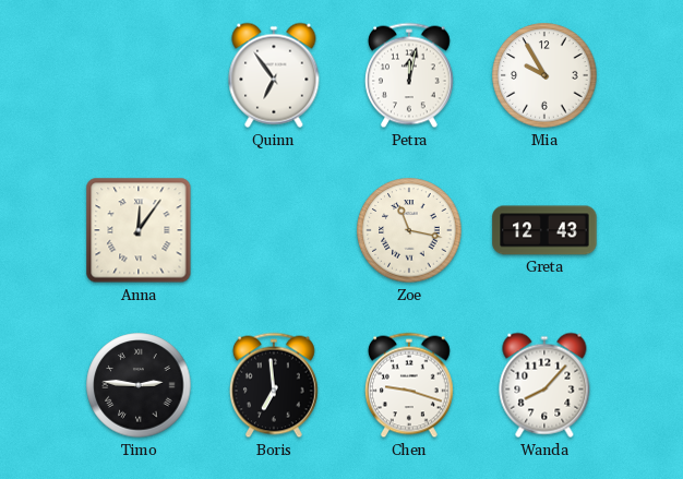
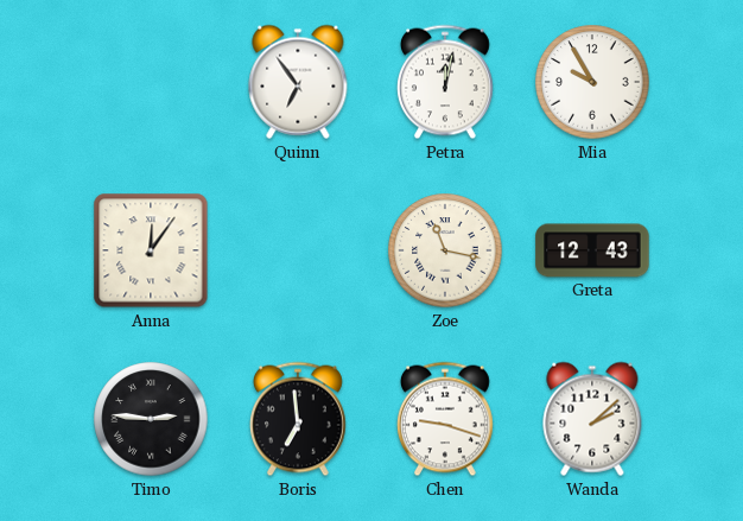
Wanda: 8:07 -> 2:08
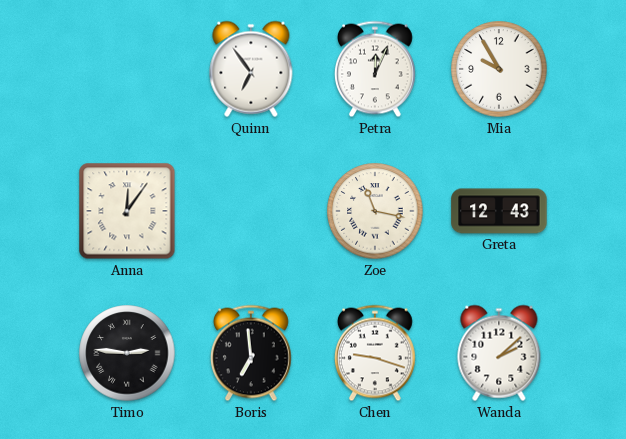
Petra: 12:02 -> 12:04
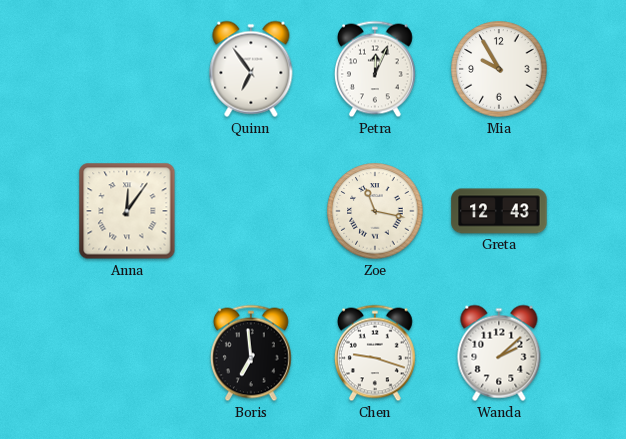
Timo: 2:46 -> none
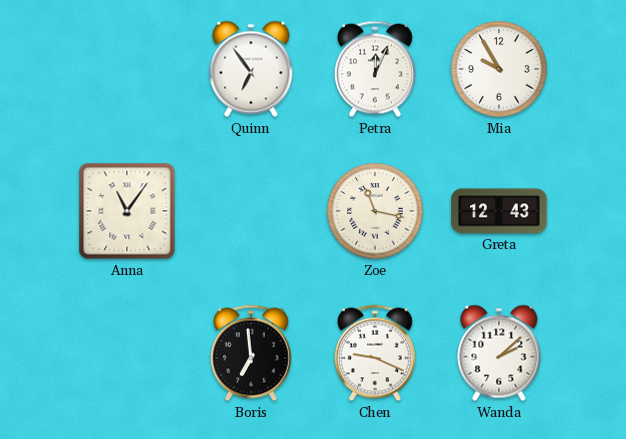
Anna: 12:06 -> 11:06
Chen: 9:18 -> 9:19
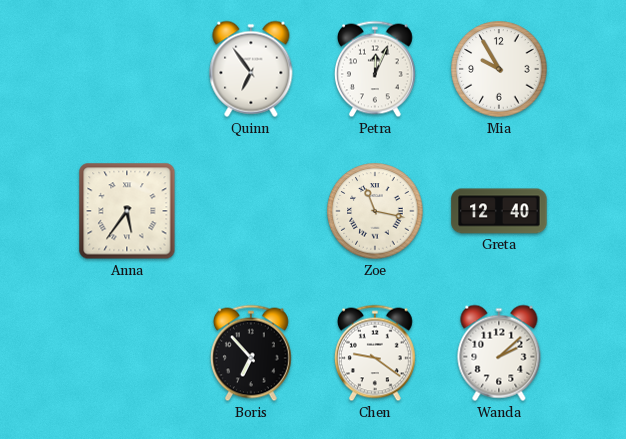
Anna: 11:06 -> 5:36
Greta: 12:43 -> 12:40
Boris: 6:59 -> 6:53
Chen: 9:19 -> 9:21
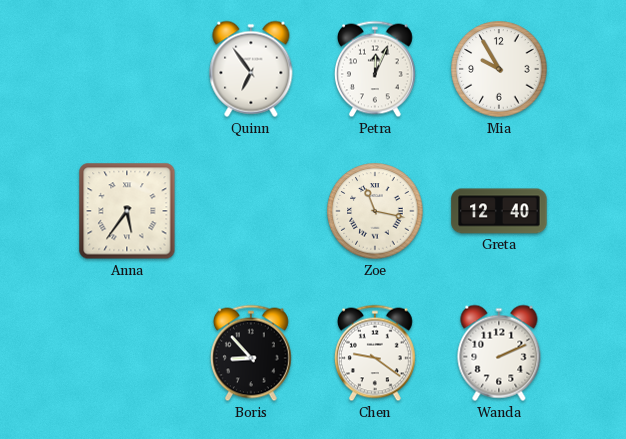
Boris: 6:53 -> 8:53
Wanda: 2:08 -> 2:11
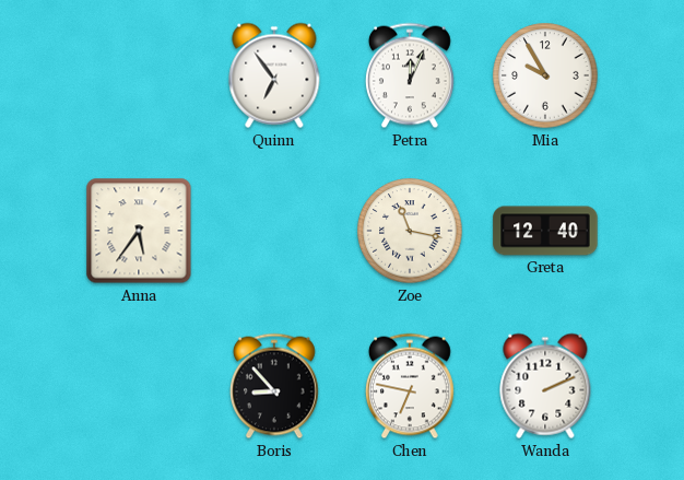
Chen: 9:21 -> 6:47
